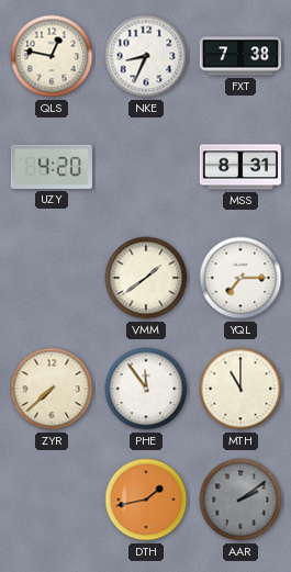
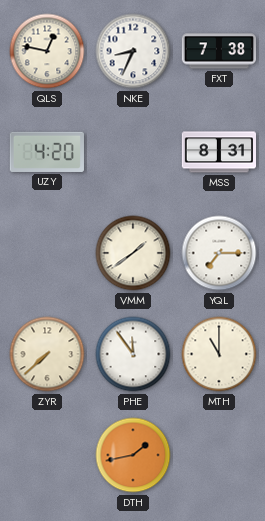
AAR: 2:09 -> none
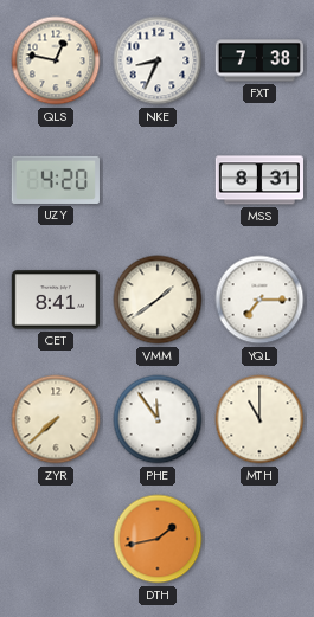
CET: none -> 8:41
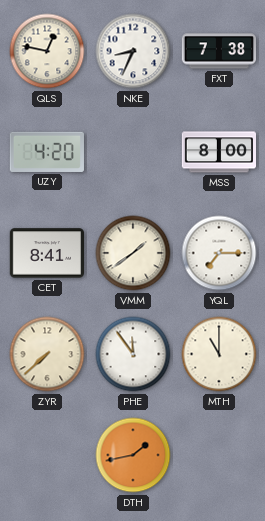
MSS: 8:31 -> 8:00
